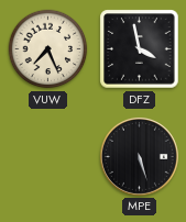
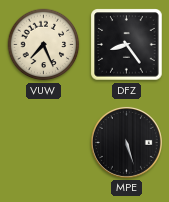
DFZ: 3:58 -> 8:24
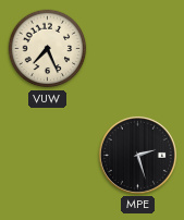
DFZ: 8:24 -> none
MPE: 5:27 -> 2:27
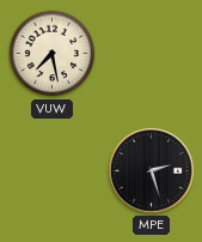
VUW: 7:26 -> 7:28
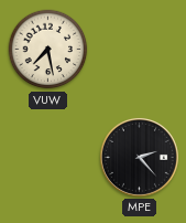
MPE: 2:27 -> 2:23
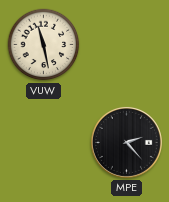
VUW: 7:28 -> 11:28
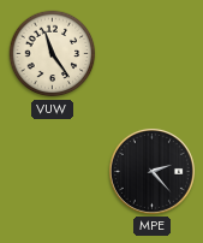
VUW: 11:28 -> 11:24
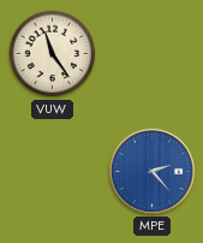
MPE dial: black -> blue
